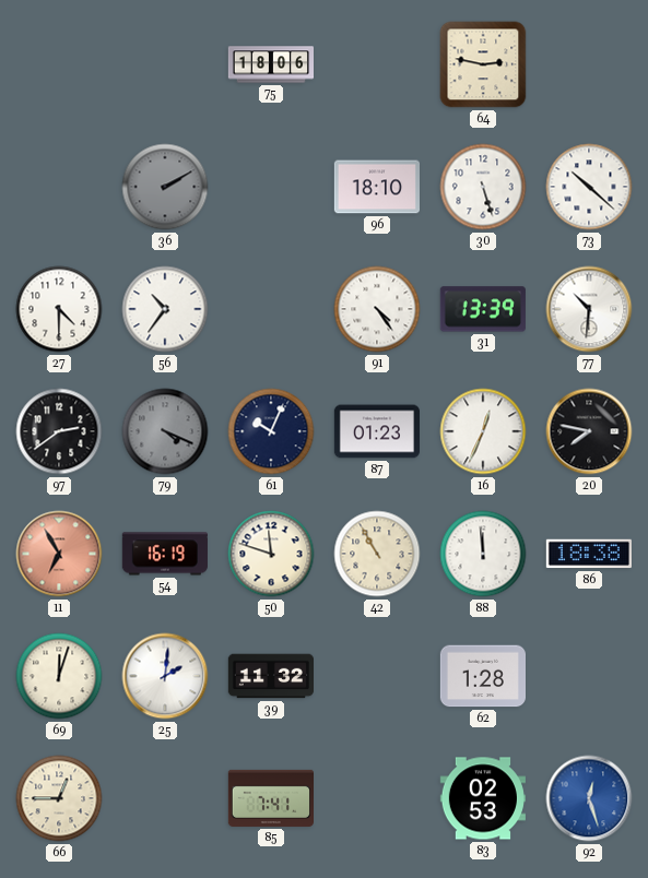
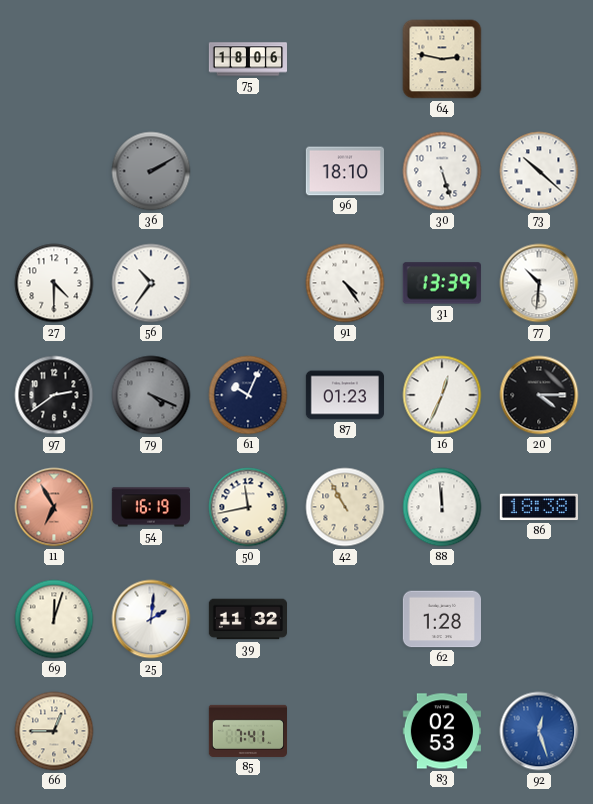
20: 7:47 -> 4:15
50: 11:48 -> 11:43
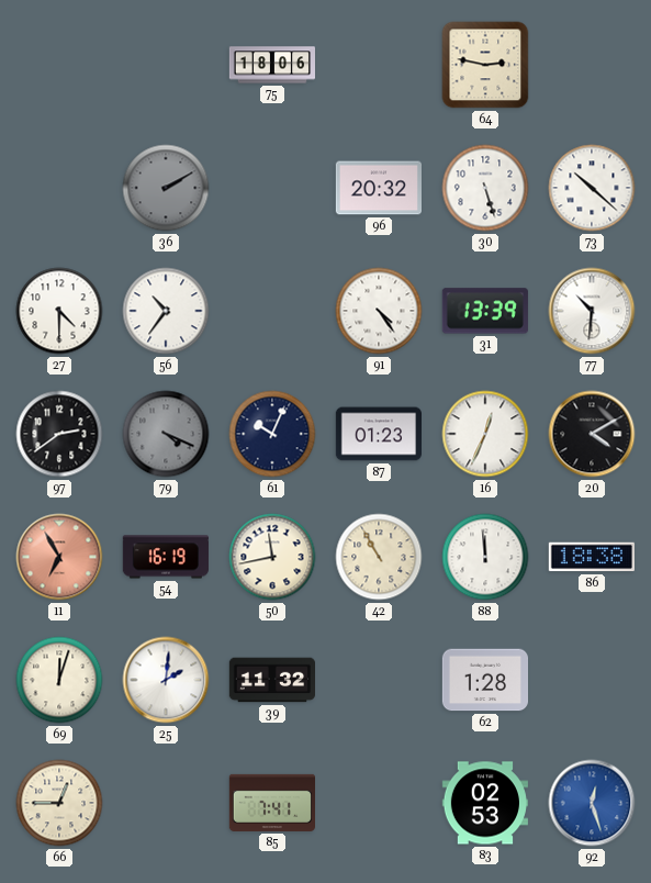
96: 18:10 -> 20:32
20: 4:15 -> 4:10
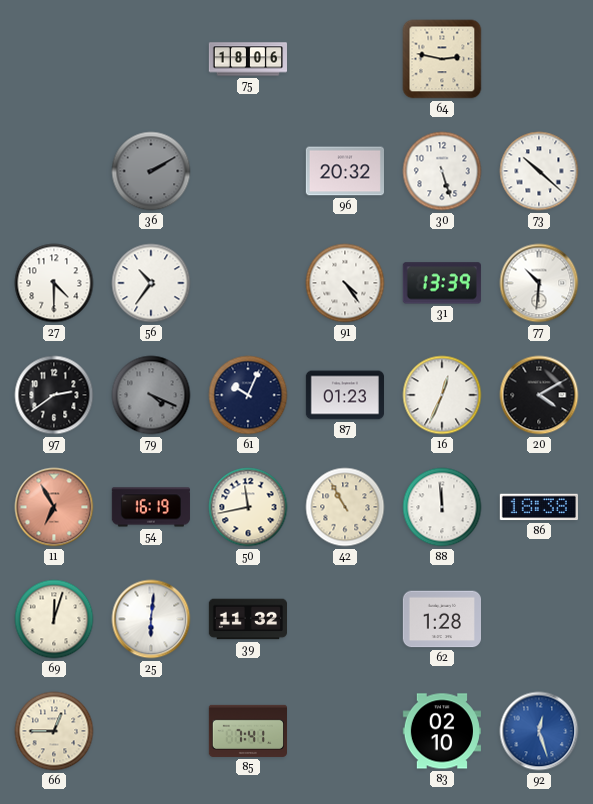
25: 2:01 -> 6:01
83: 02:53 -> 02:10
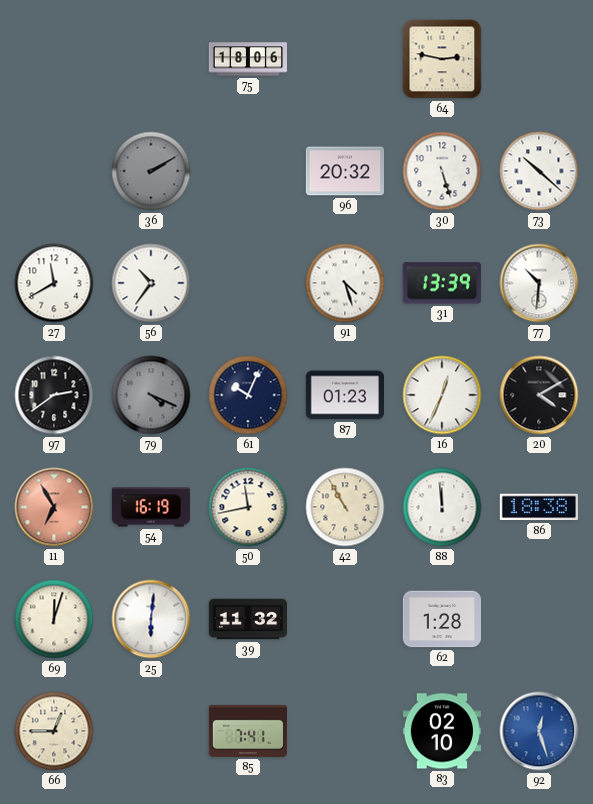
27: 4:30 -> 11:40
91: 4:24 -> 4:27
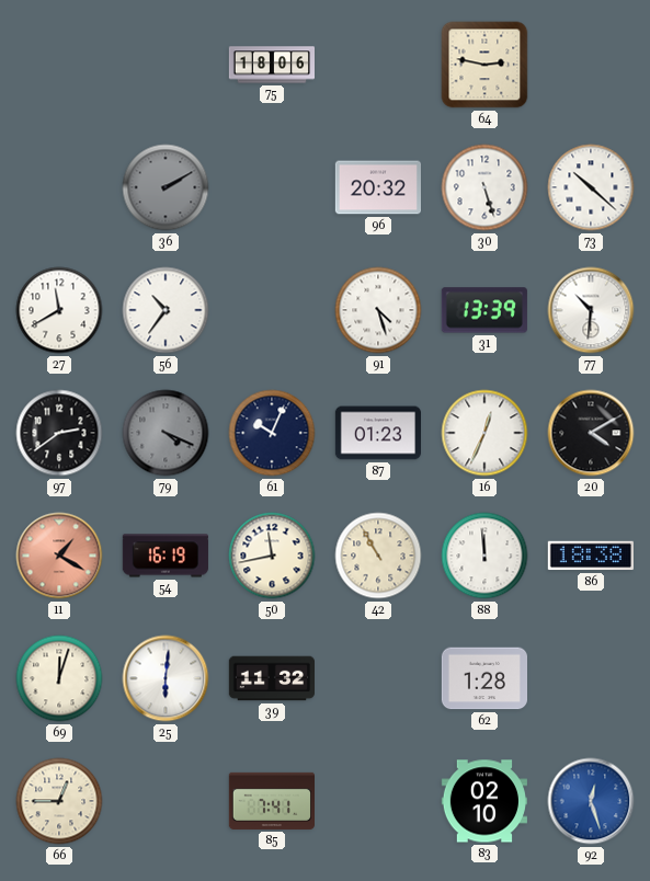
11: 6:55 -> 1:20
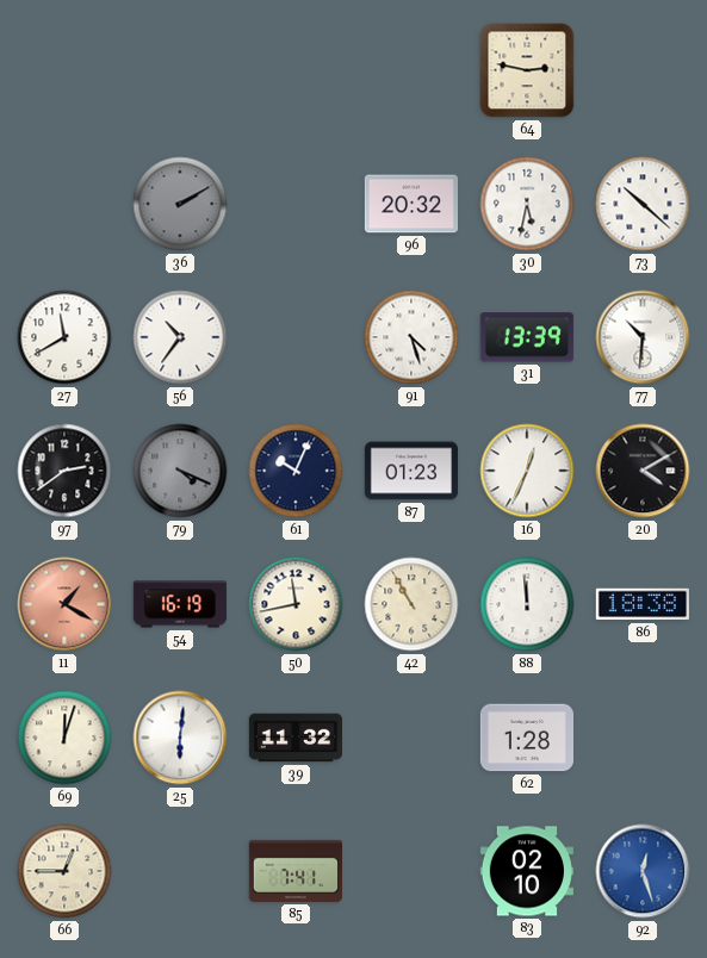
75: 18:06 -> none
30: 5:27 -> 5:32
